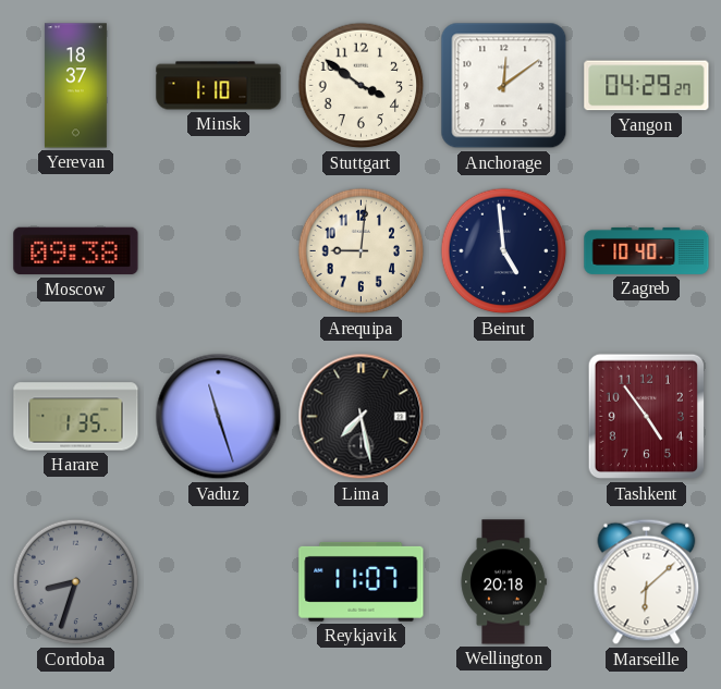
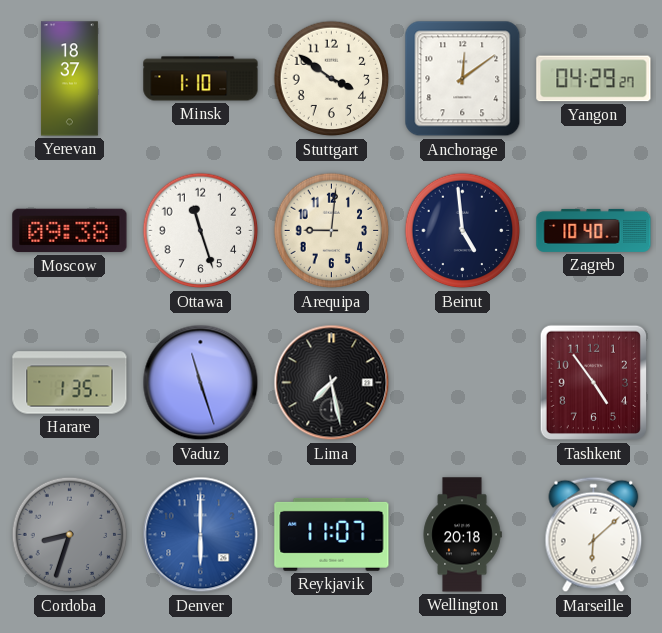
Ottawa: none -> 11:27
Denver: none -> 6:00
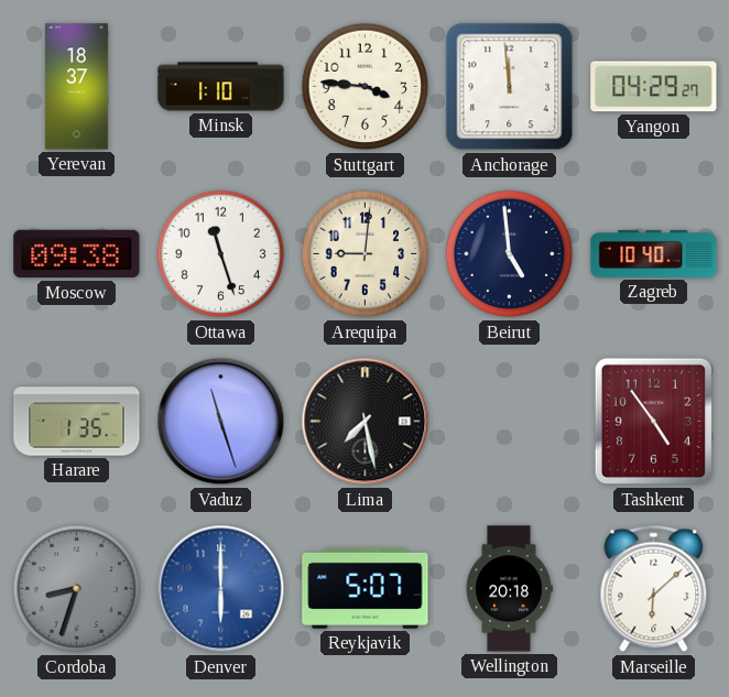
Stuttgart: 3:51 -> 3:46
Anchorage: 12:09 -> 11:59
Reykjavik: 11:07 -> 5:07
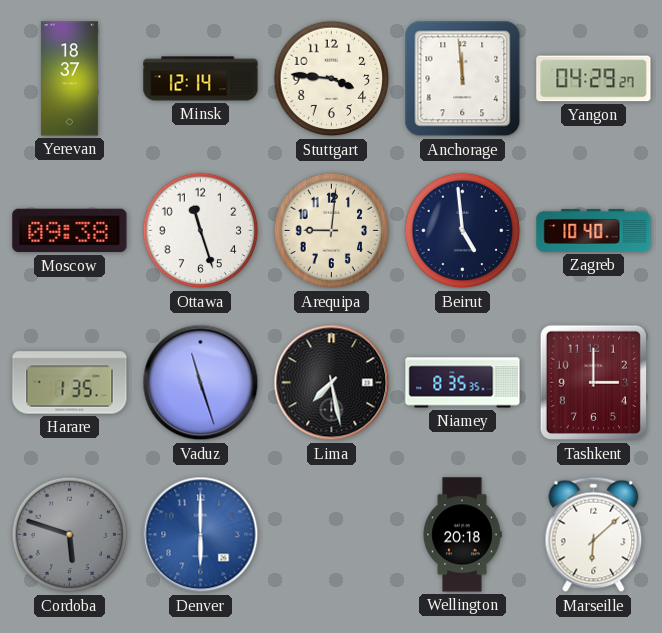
Minsk: 1:10 -> 12:14
Niamey: none -> 8:35
Tashkent: 4:54 -> 3:00
Cordoba: 8:33 -> 5:48
Reykjavik: 5:07 -> none
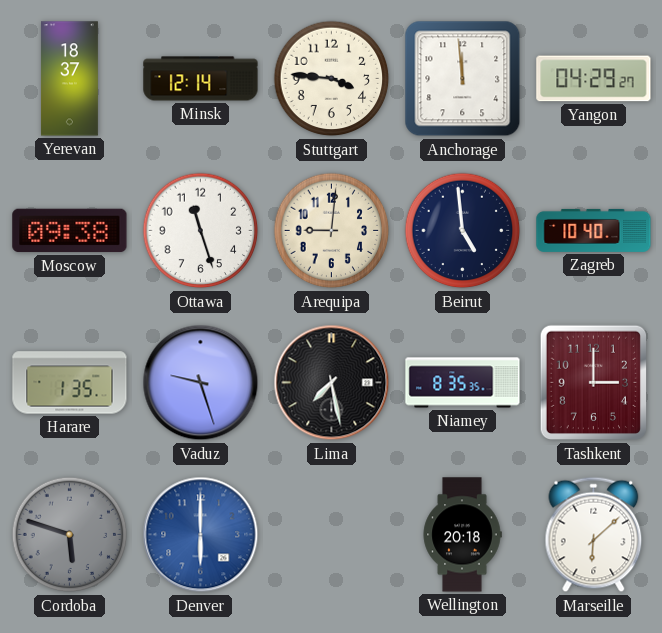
Vaduz: 11:27 -> 9:27
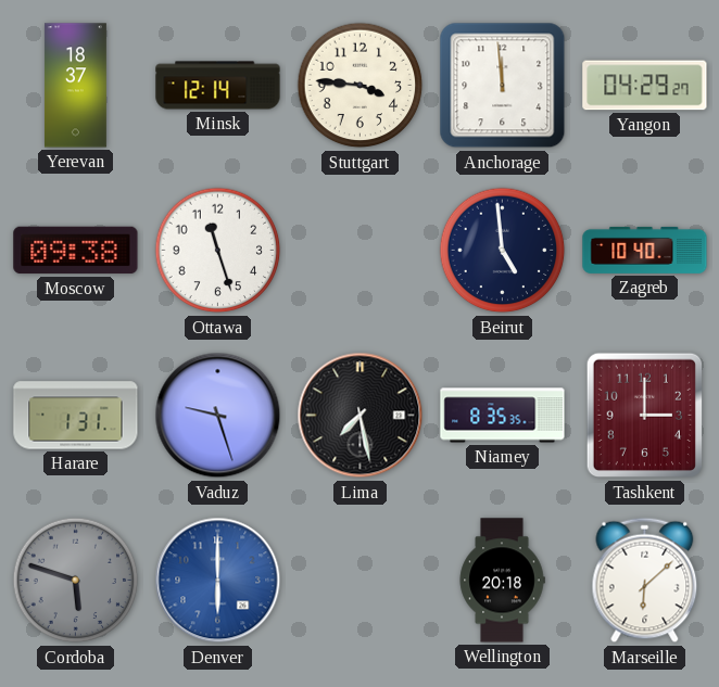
Arequipa: 9:01 -> none
Harare: 1:35 -> 1:31
